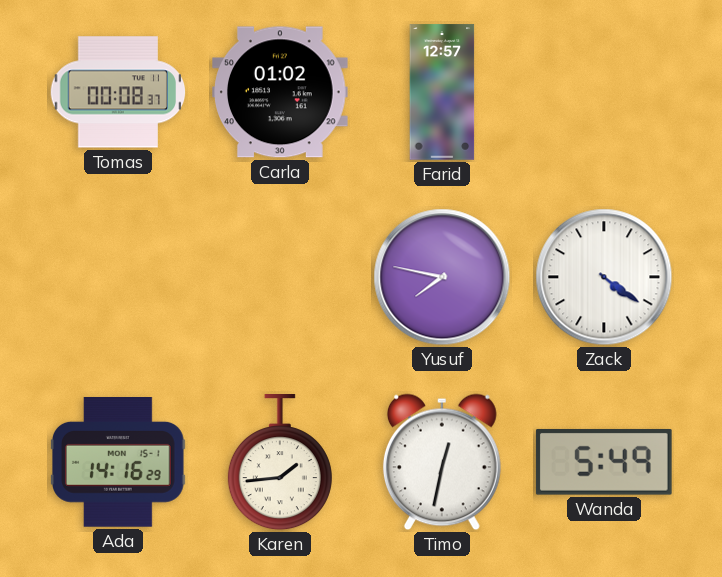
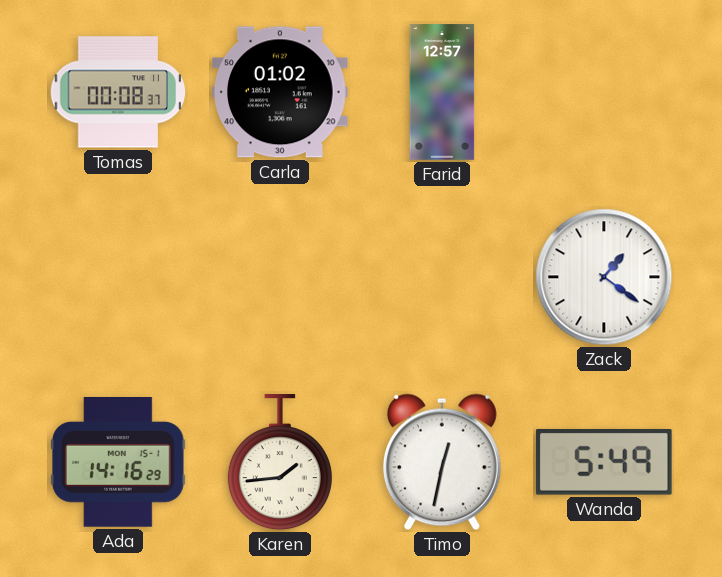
Yusuf: 7:47 -> none
Zack: 4:21 -> 1:21
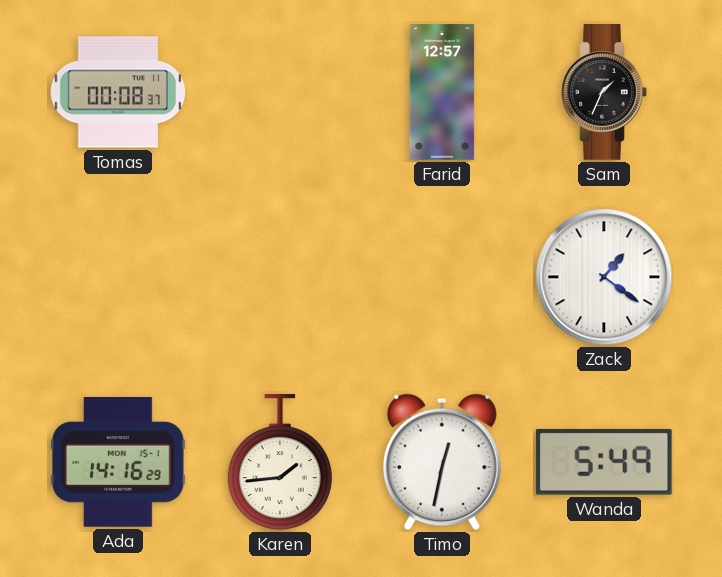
Carla: 01:02 -> none
Sam: none -> 1:34
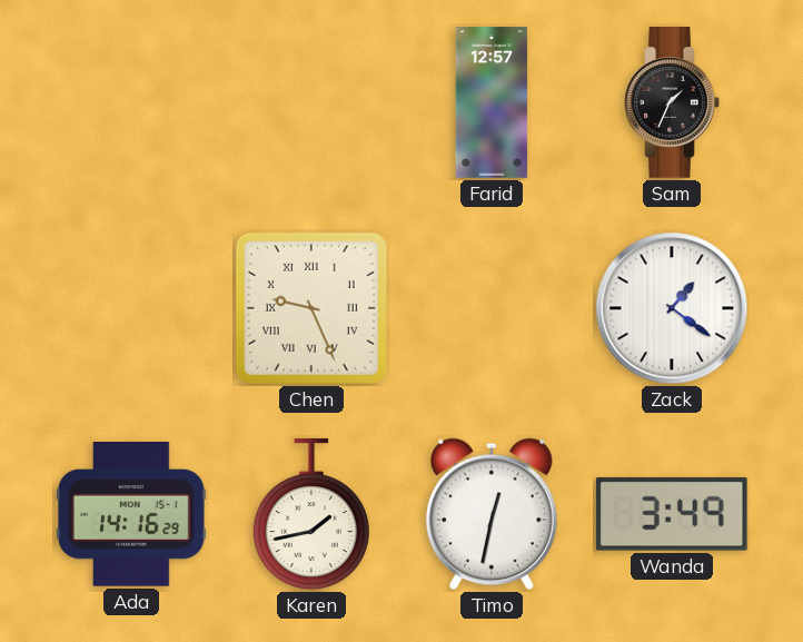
Tomas: 00:08 -> none
Chen: none -> 9:26
Karen: 1:44 -> 1:43
Wanda: 5:49 -> 3:49
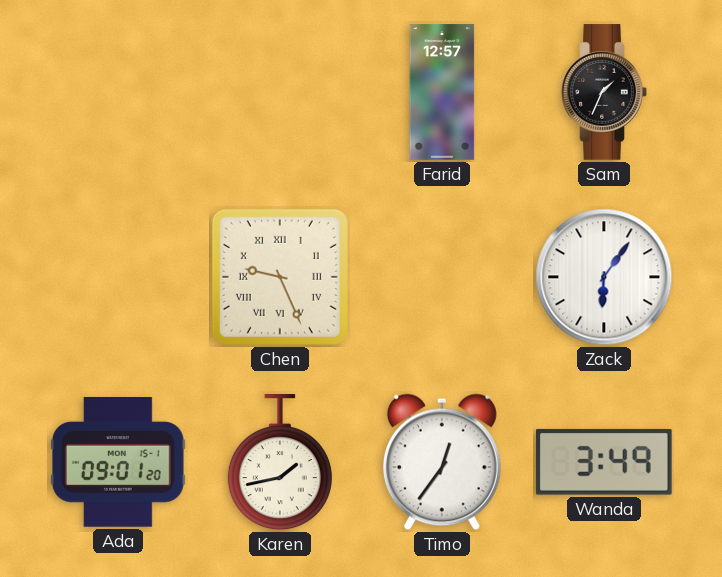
Zack: 1:21 -> 6:06
Ada: 14:16 -> 09:01
Timo: 12:32 -> 12:36
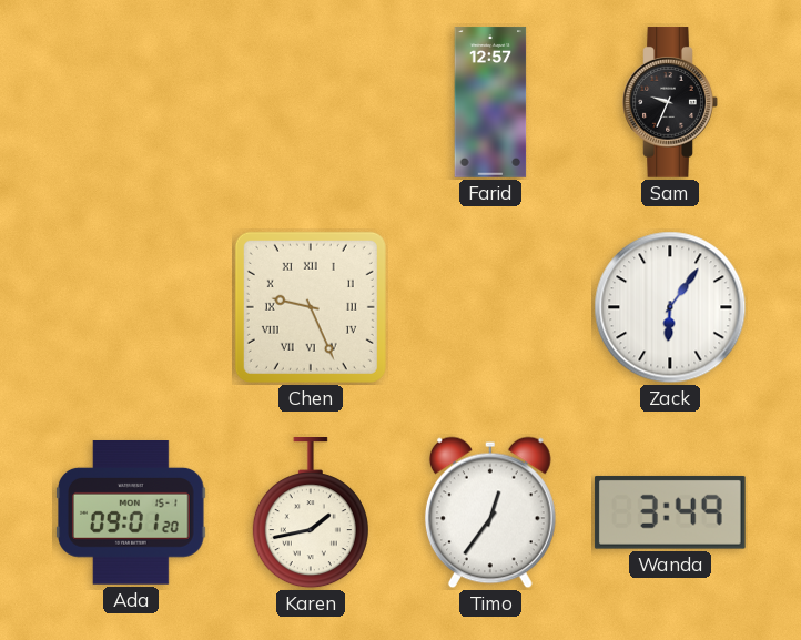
Sam: 1:34 -> 9:34
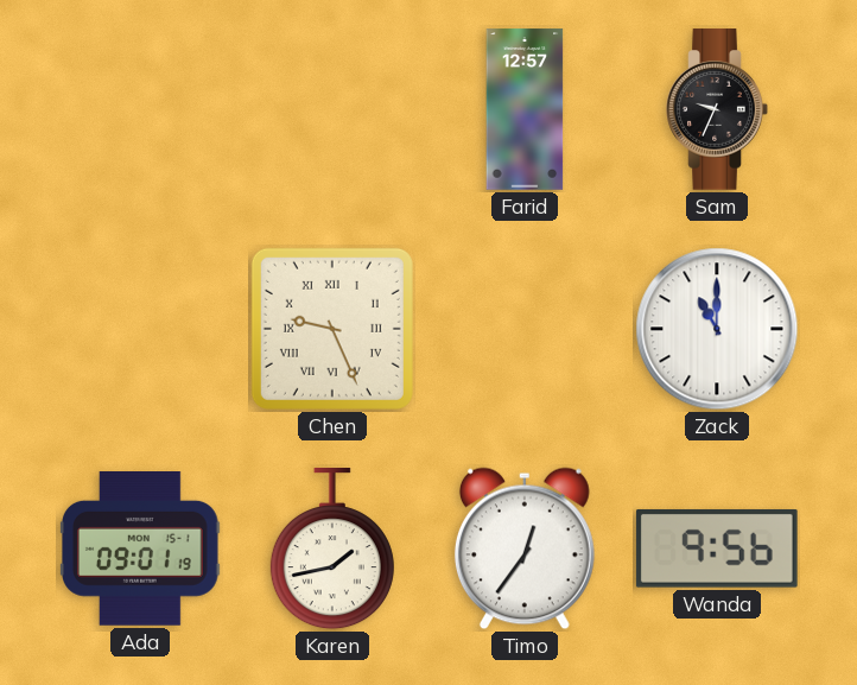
Zack: 6:06 -> 11:00
Ada: 09:01:20 -> 09:01:19
Wanda: 3:49 -> 9:56
